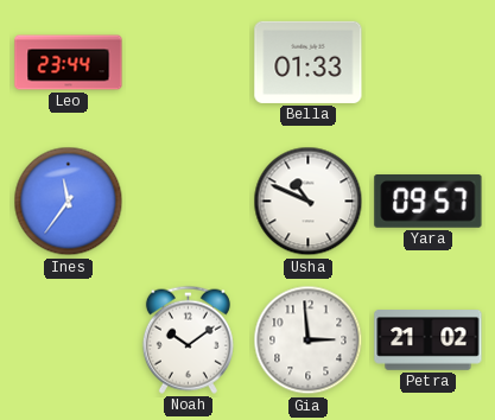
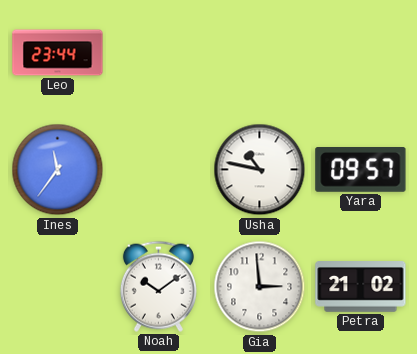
Bella: 01:33 -> none
Usha: 10:49 -> 10:47
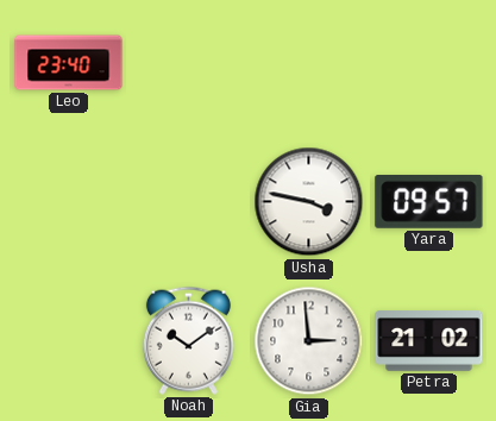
Leo: 23:44 -> 23:40
Ines: 11:36 -> none
Usha: 10:47 -> 3:47
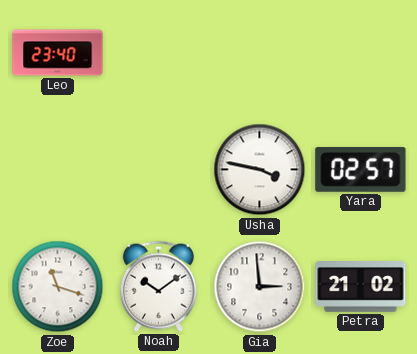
Yara: 09:57 -> 02:57
Zoe: none -> 11:18
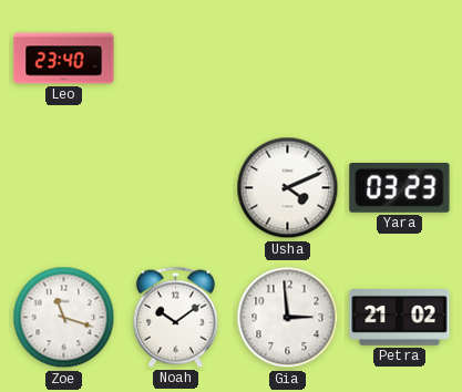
Usha: 3:47 -> 4:11
Yara: 02:57 -> 03:23
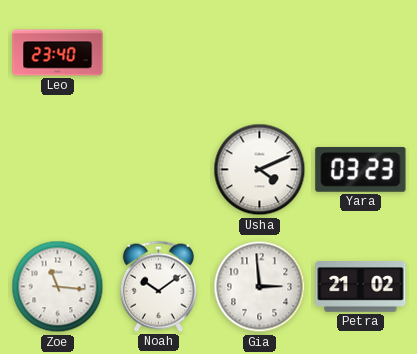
Zoe: 11:18 -> 11:16
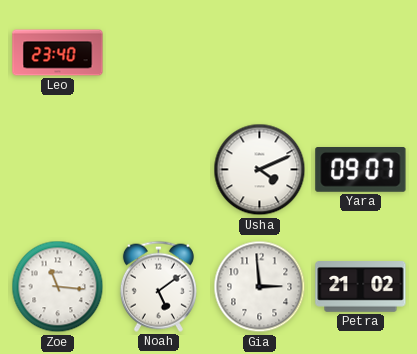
Yara: 03:23 -> 09:07
Noah: 10:09 -> 5:09
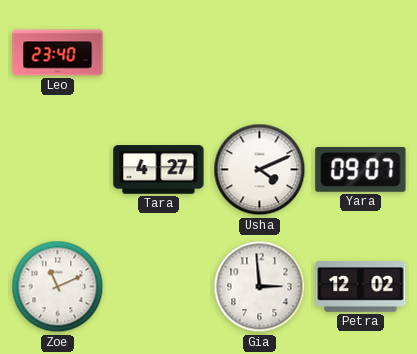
Tara: none -> 4:27
Zoe: 11:16 -> 11:11
Noah: 5:09 -> none
Petra: 21:02 -> 12:02
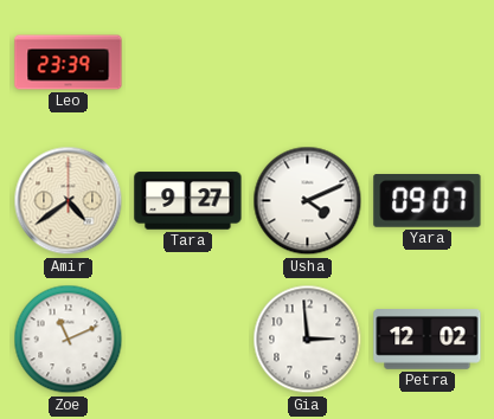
Leo: 23:40 -> 23:39
Amir: none -> 4:39
Tara: 4:27 -> 9:27
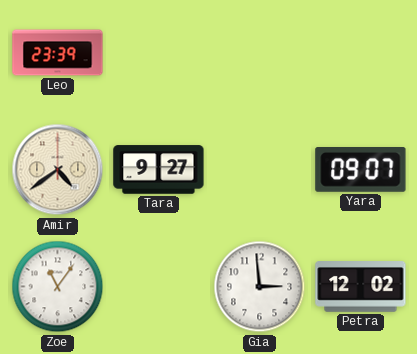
Usha: 4:11 -> none
Zoe: 11:11 -> 11:06
